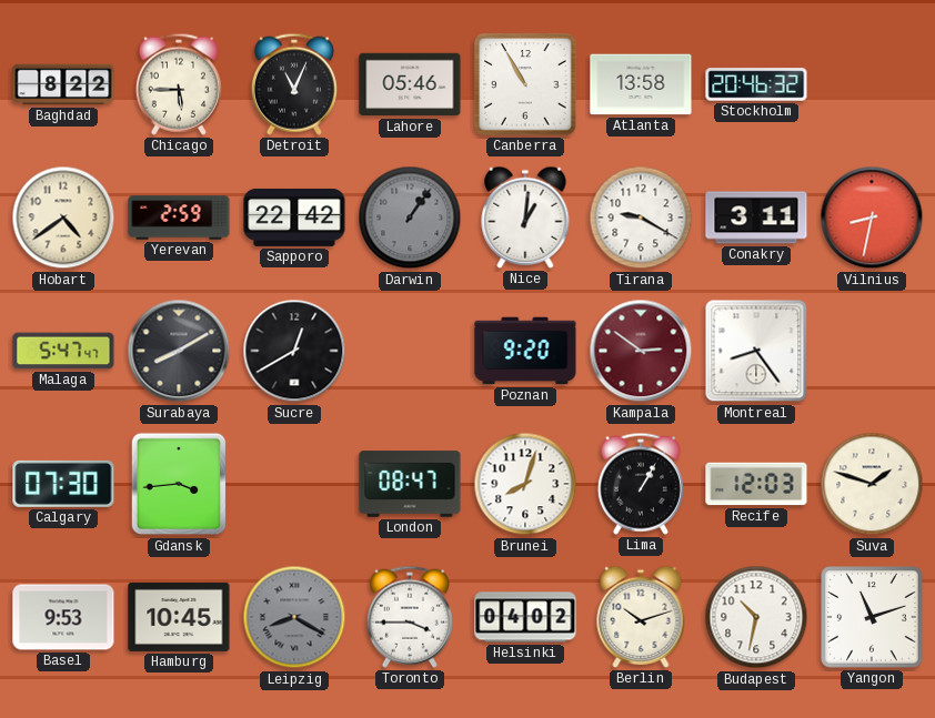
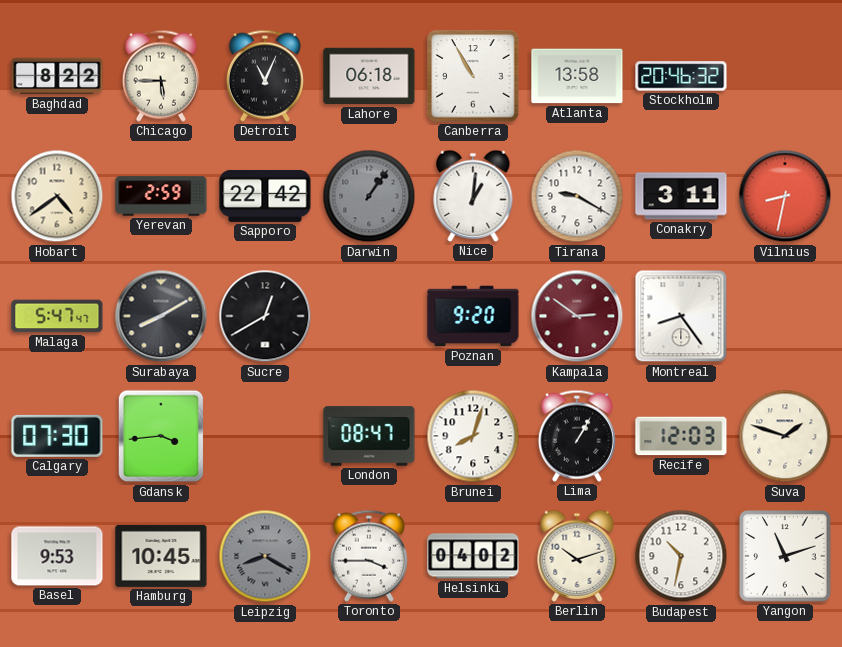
Lahore: 05:46 -> 06:18
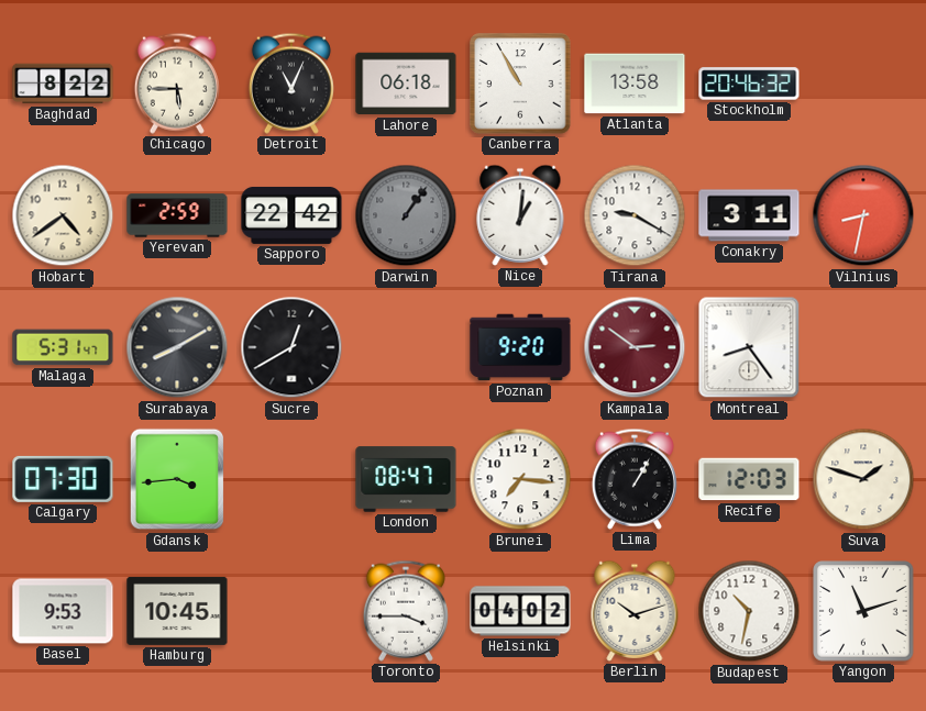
Malaga: 5:47 -> 5:31
Brunei: 8:03 -> 7:16
Leipzig: 8:20 -> none
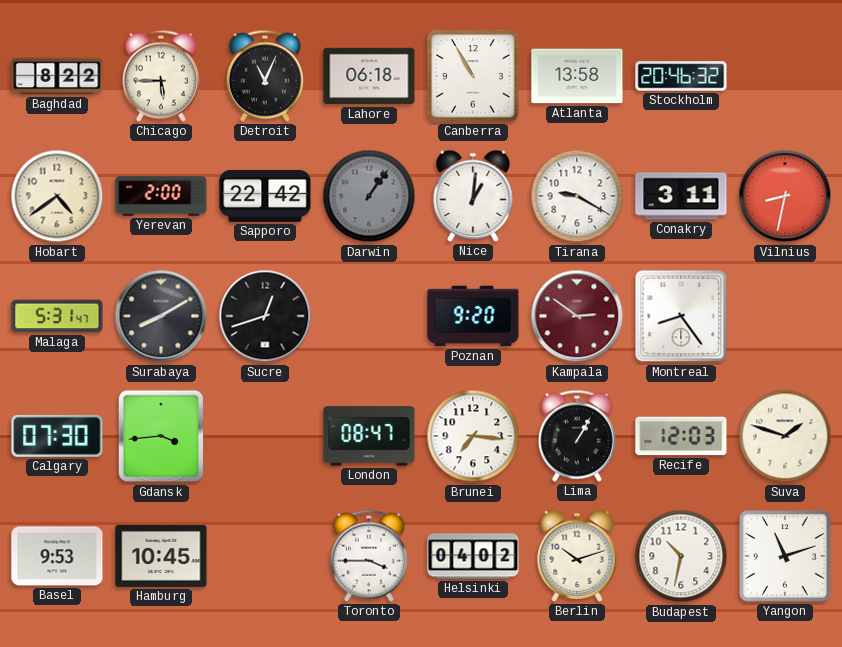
Yerevan: 2:59 -> 2:00
Sucre: 12:40 -> 12:42
